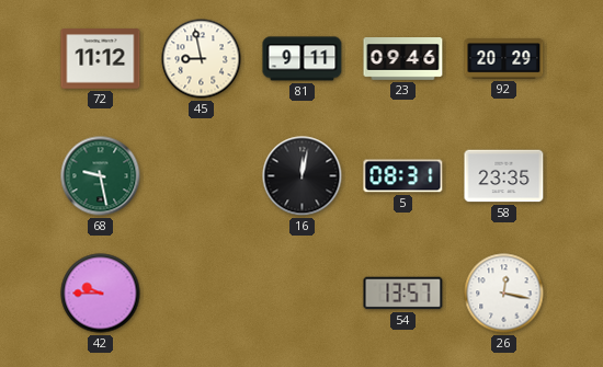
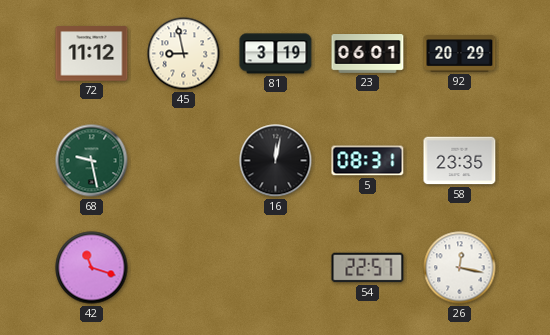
81: 9:11 -> 3:19
23: 09:46 -> 06:01
42: 9:45 -> 11:18
54: 13:57 -> 22:57
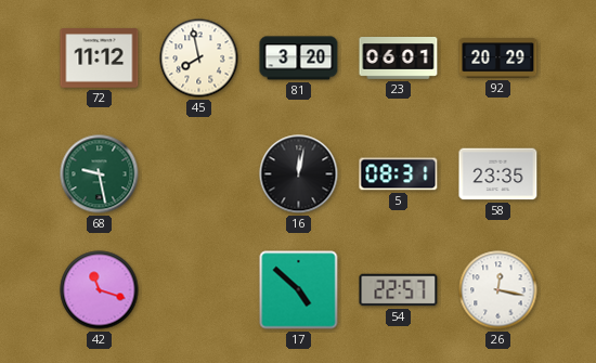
45: 8:58 -> 7:58
81: 3:19 -> 3:20
17: none -> 4:52
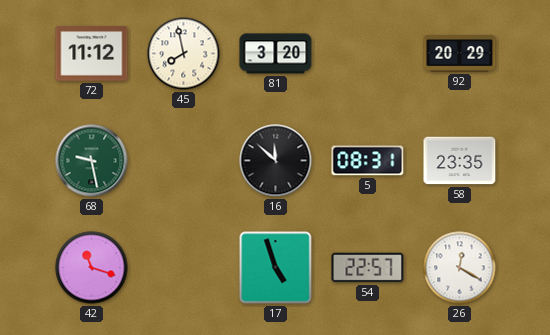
23: 06:01 -> none
16: 12:02 -> 11:52
17: 4:52 -> 4:57
26: 12:17 -> 12:20
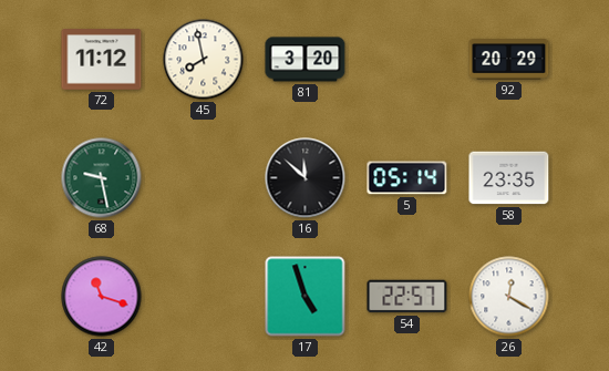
5: 08:31 -> 05:14
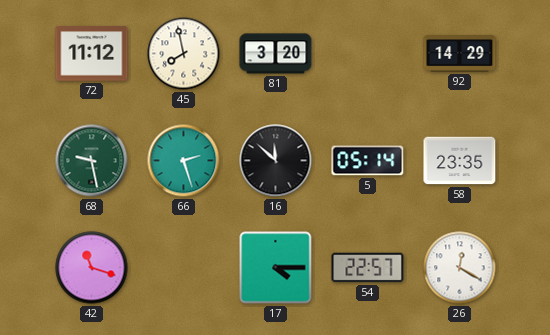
92: 20:29 -> 14:29
66: none -> 2:27
17: 4:57 -> 4:15
